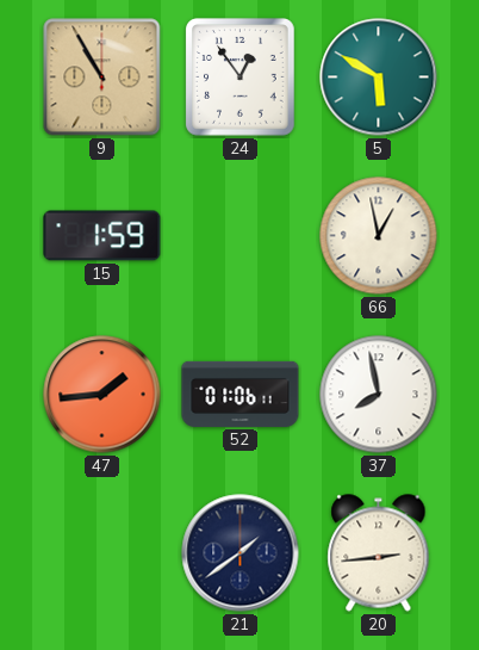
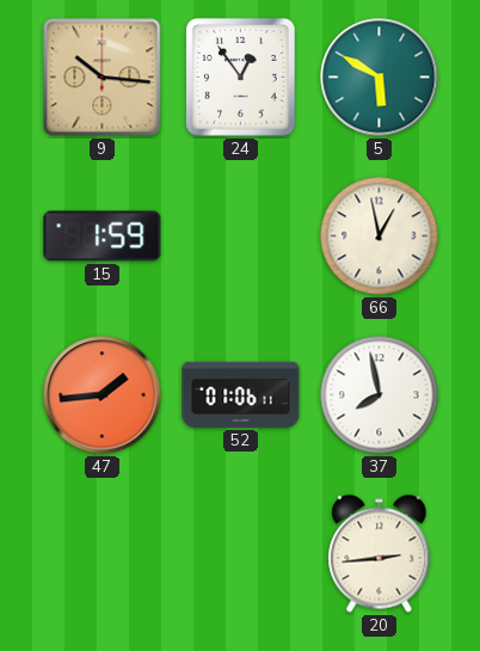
9: 10:55 -> 10:16
21: 1:39 -> none
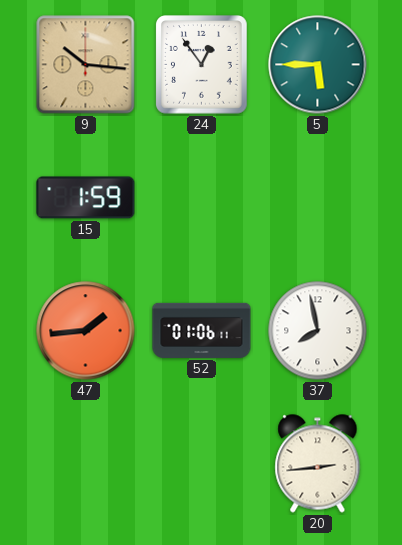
5: 5:50 -> 5:45
66: 12:58 -> none
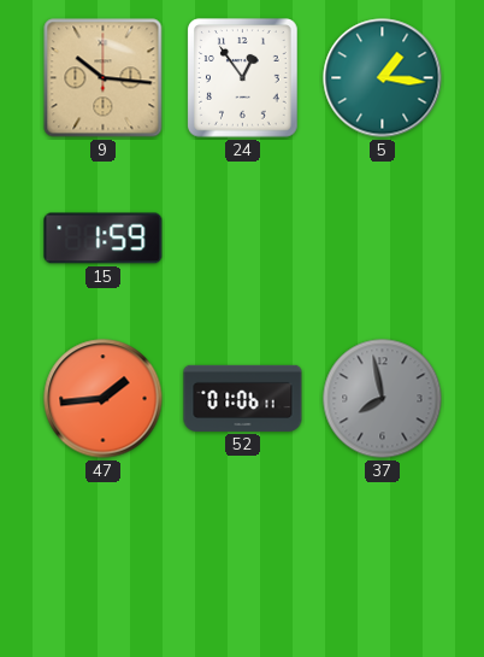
5: 5:45 -> 1:16
37 dial: white -> grey
20: 2:44 -> none
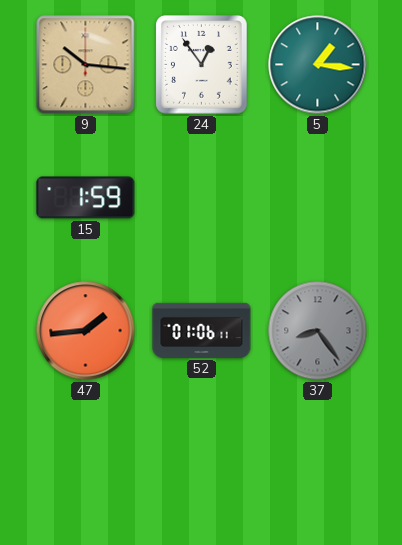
37: 7:58 -> 8:24
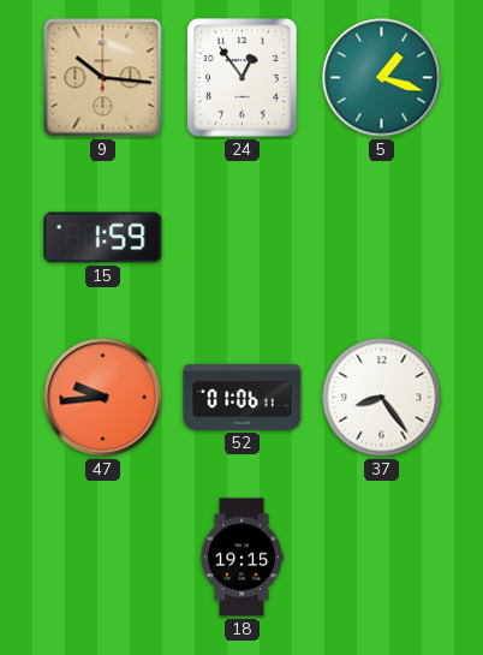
5: 1:16 -> 1:18
47: 1:44 -> 9:44
37 dial: grey -> white
18: none -> 19:15
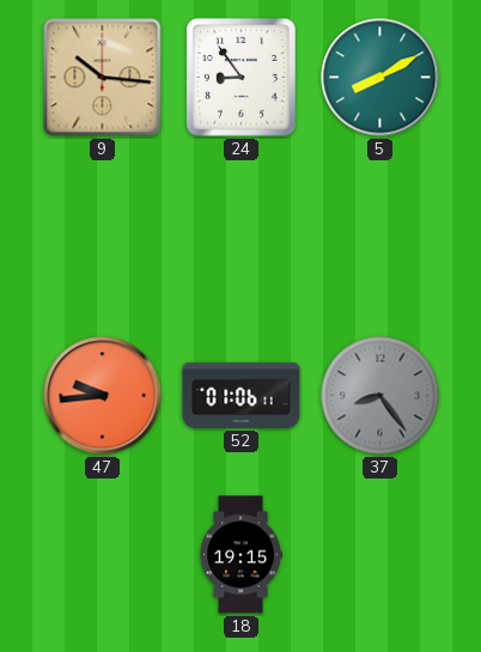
24: 12:54 -> 8:54
5: 1:18 -> 8:10
15: 1:59 -> none
37 dial: white -> grey
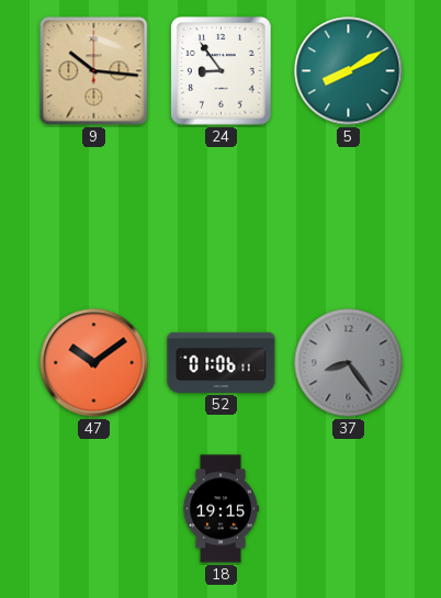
47: 9:44 -> 10:09
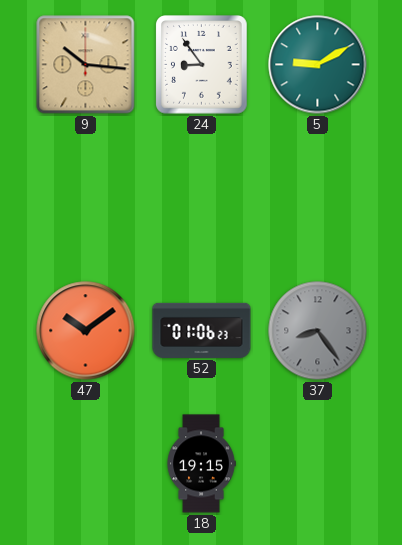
5: 8:10 -> 9:10
52: 01:06:11 -> 01:06:23
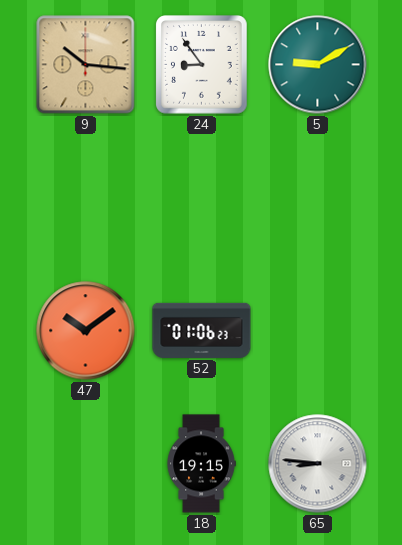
37: 8:24 -> none
65: none -> 8:46
